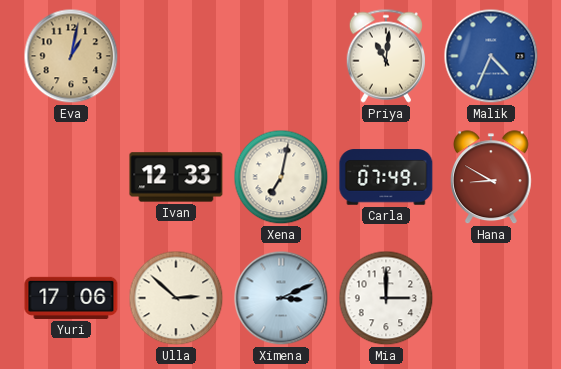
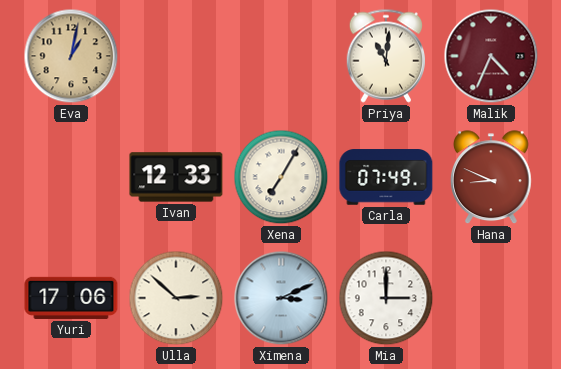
Malik dial: blue -> burgundy
Xena: 7:02 -> 7:05
Hana: 8:50 -> 8:49
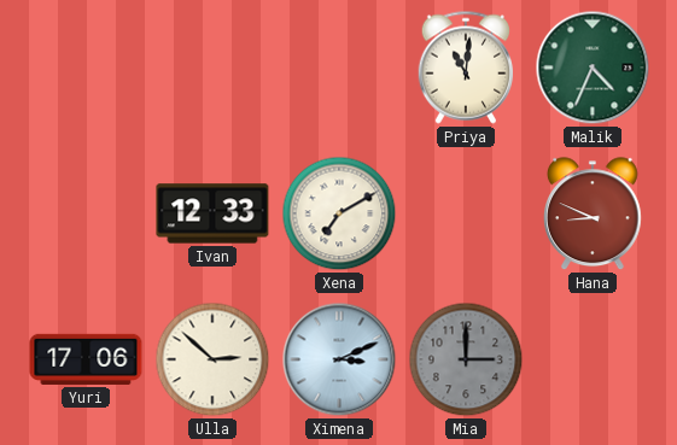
Eva: 1:02 -> none
Malik dial: burgundy -> green
Xena: 7:05 -> 7:10
Carla: 07:49 -> none
Mia dial: white -> grey
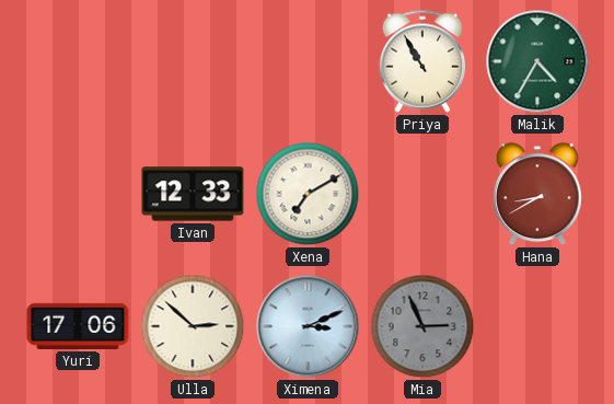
Priya: 11:01 -> 10:55
Malik: 4:34 -> 4:35
Hana: 8:49 -> 8:40
Mia: 3:00 -> 2:56
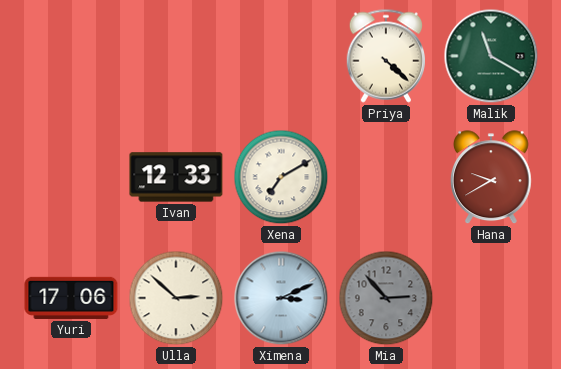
Priya: 10:55 -> 4:22
Malik: 4:35 -> 11:20
Hana: 8:40 -> 9:40
Mia: 2:56 -> 2:53
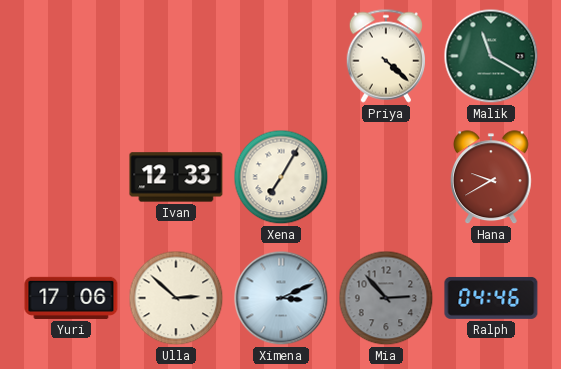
Xena: 7:10 -> 7:05
Ralph: none -> 04:46
